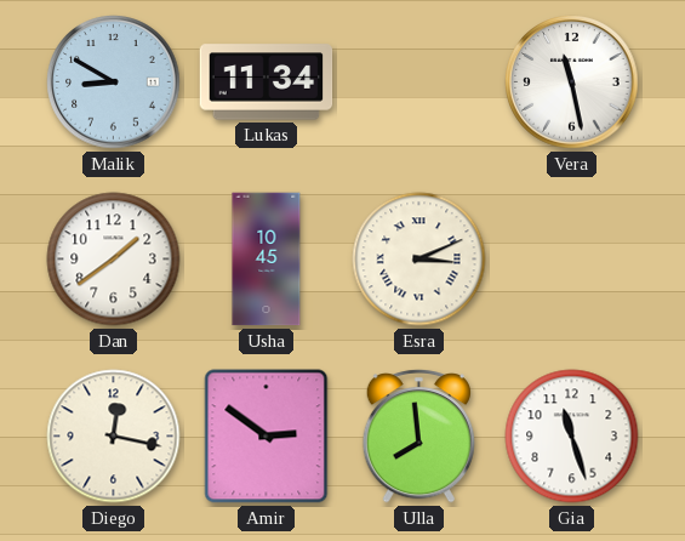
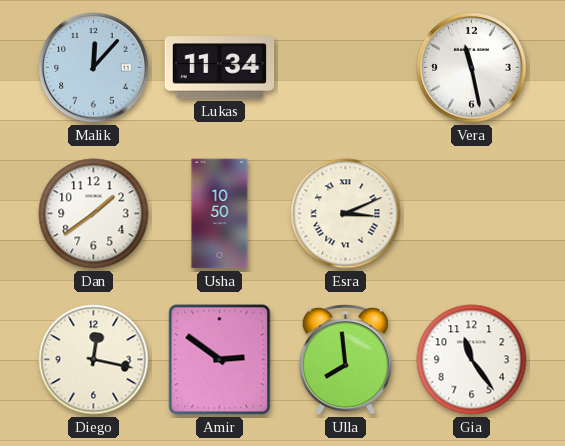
Malik: 8:50 -> 12:07
Usha: 10:45 -> 10:50
Gia: 11:27 -> 11:24
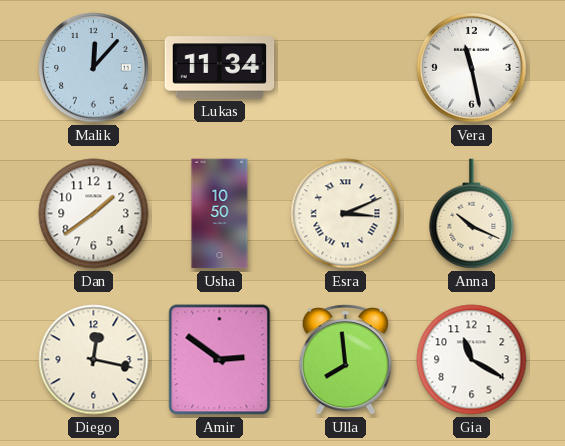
Anna: none -> 10:19
Gia: 11:24 -> 11:20
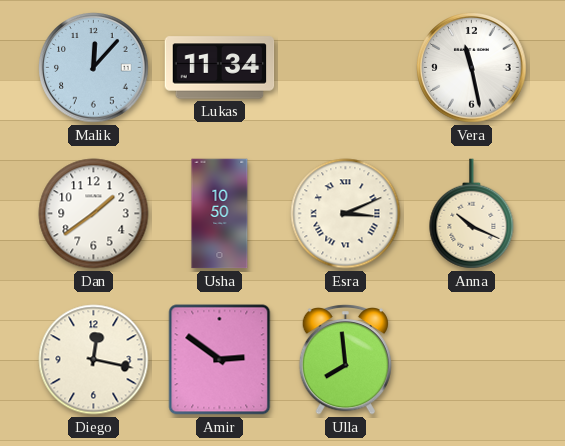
Gia: 11:20 -> none
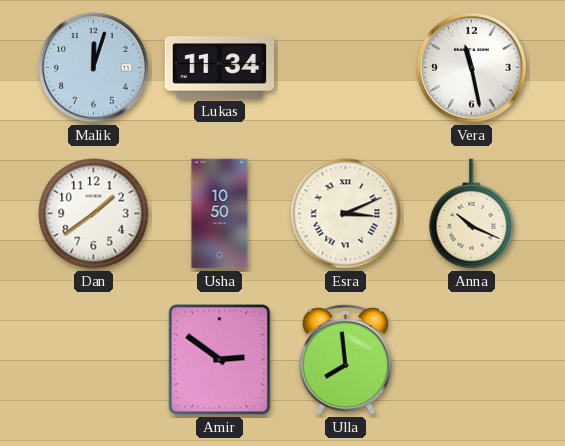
Malik: 12:07 -> 12:03
Diego: 12:17 -> none
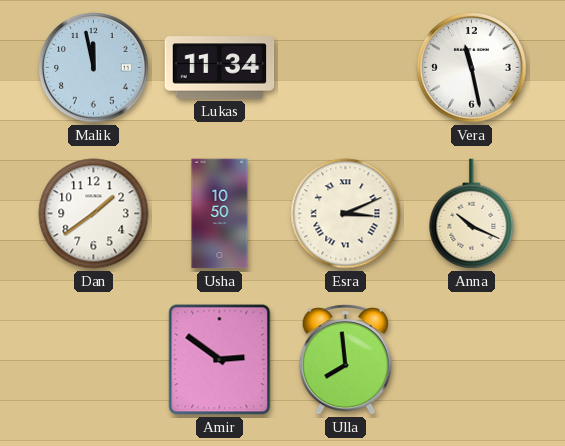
Malik: 12:03 -> 11:58
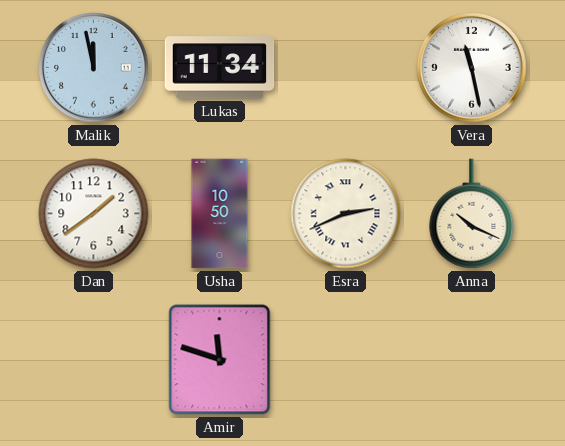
Esra: 3:11 -> 2:41
Amir: 2:51 -> 11:48
Ulla: 7:59 -> none
